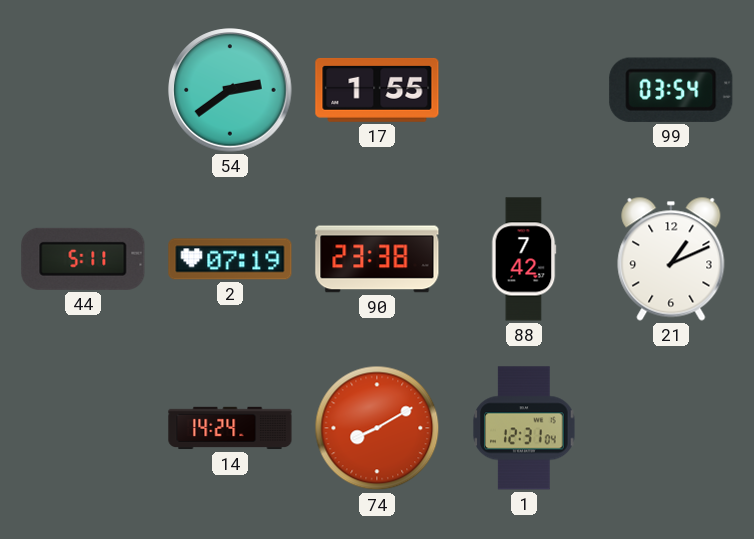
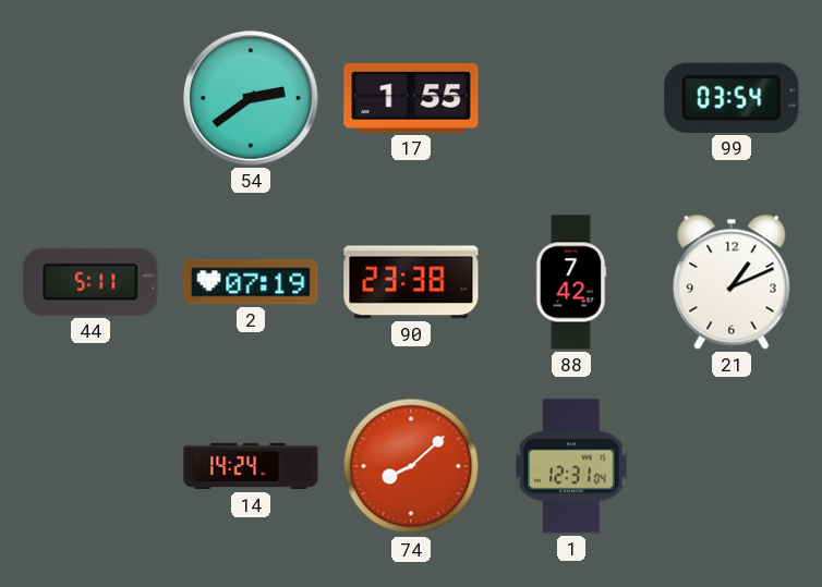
74: 8:10 -> 8:08
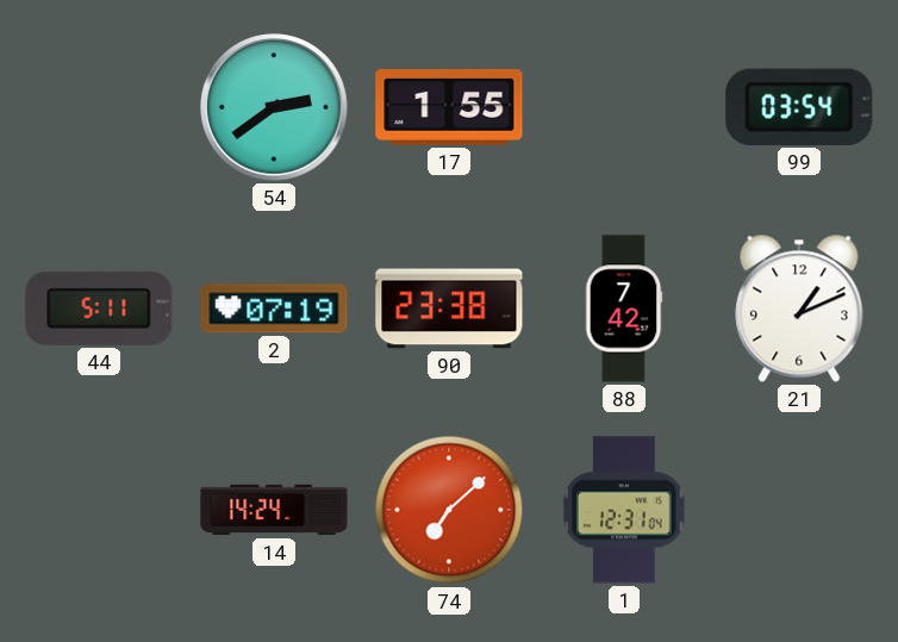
74: 8:08 -> 7:08
